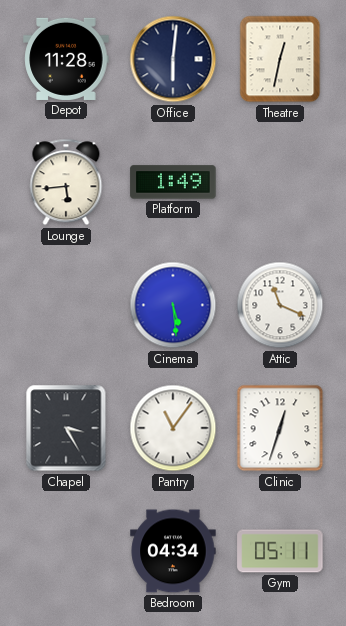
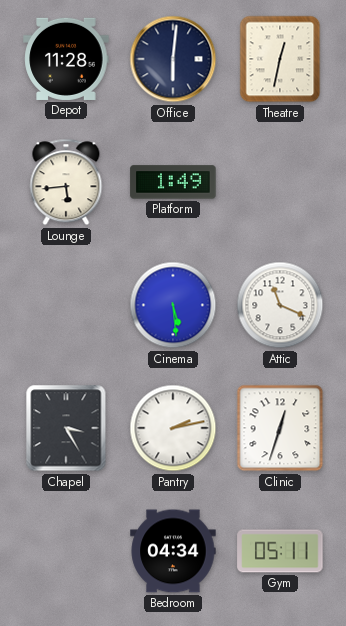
Pantry: 11:06 -> 2:13
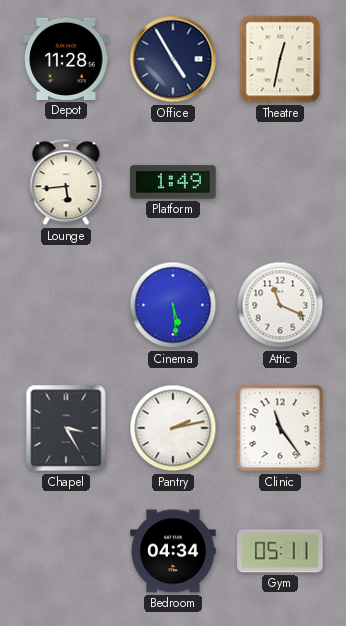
Office: 6:01 -> 4:55
Clinic: 12:33 -> 11:24
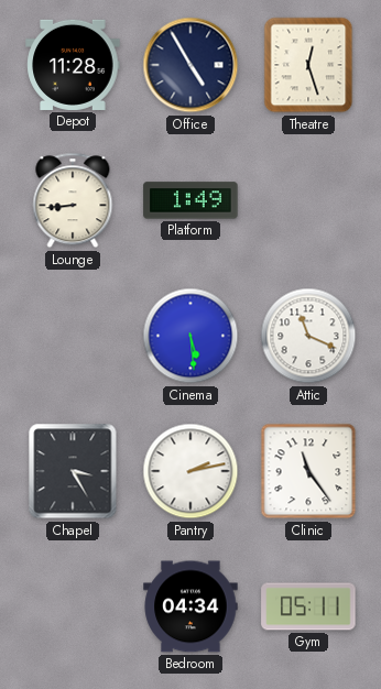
Theatre: 12:32 -> 12:27
Lounge: 5:44 -> 8:44
